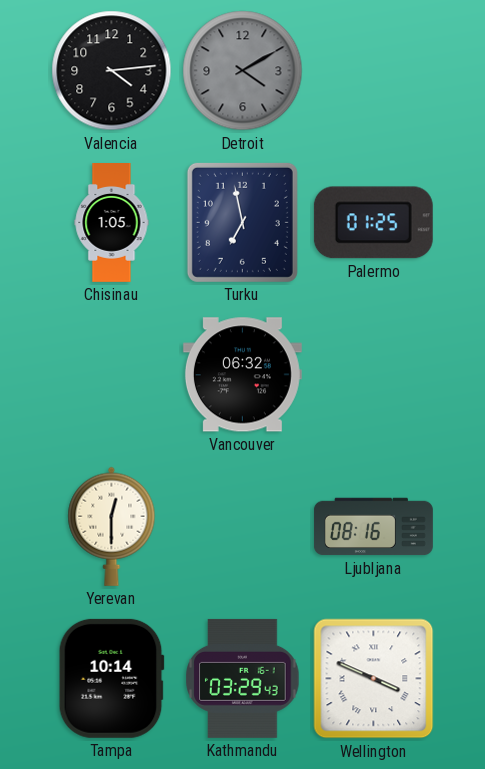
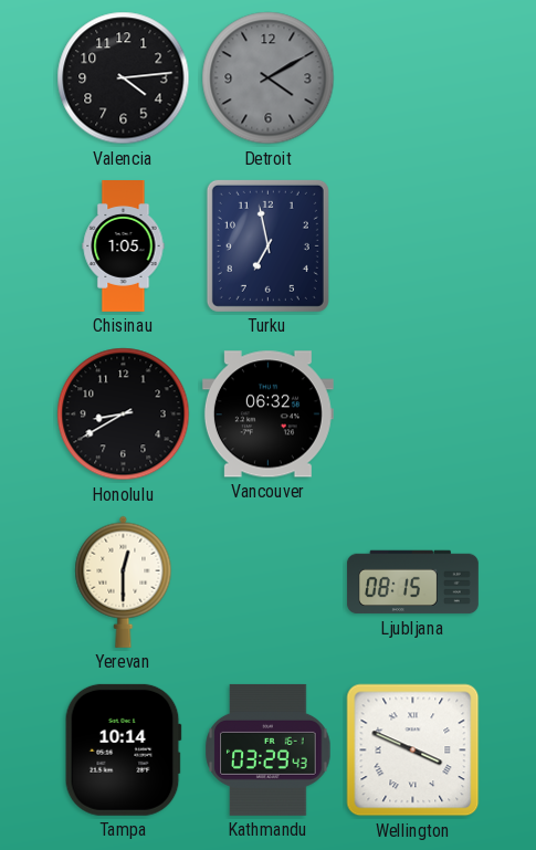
Palermo: 01:25 -> none
Honolulu: none -> 8:40
Ljubljana: 08:16 -> 08:15
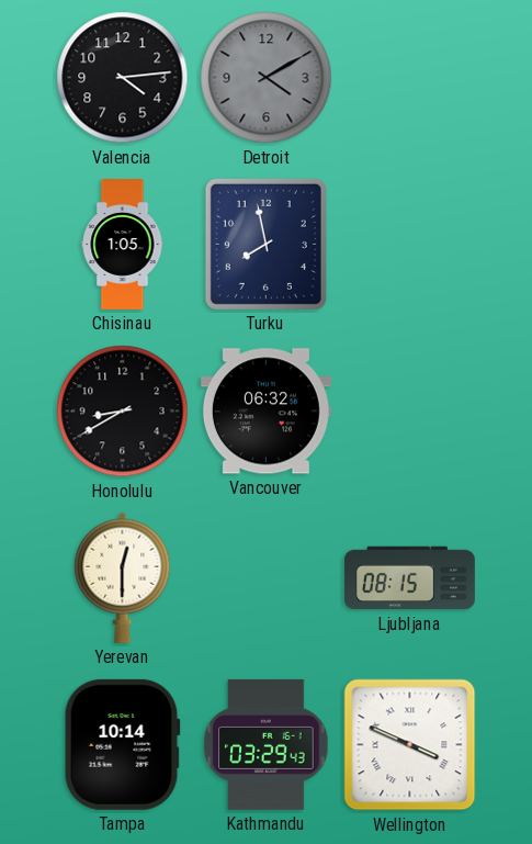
Turku: 6:58 -> 7:58
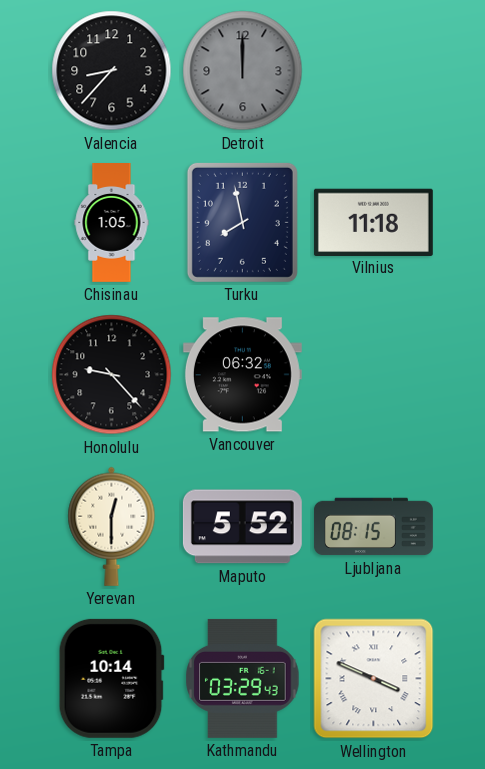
Valencia: 4:14 -> 8:37
Detroit: 4:10 -> 12:00
Vilnius: none -> 11:18
Honolulu: 8:40 -> 9:23
Maputo: none -> 5:52
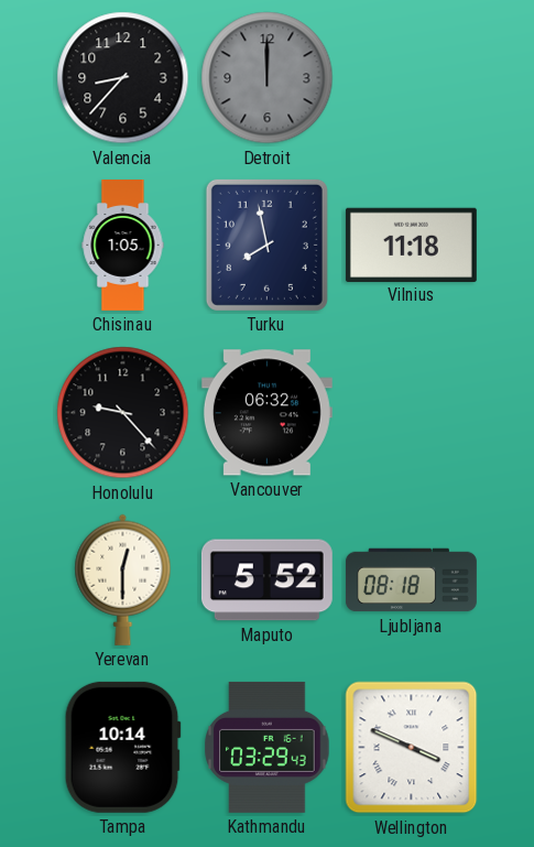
Ljubljana: 08:15 -> 08:18
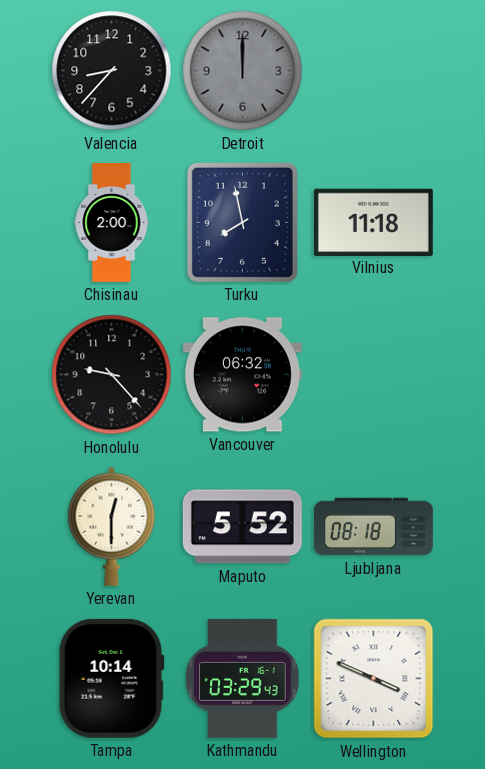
Chisinau: 1:05 -> 2:00
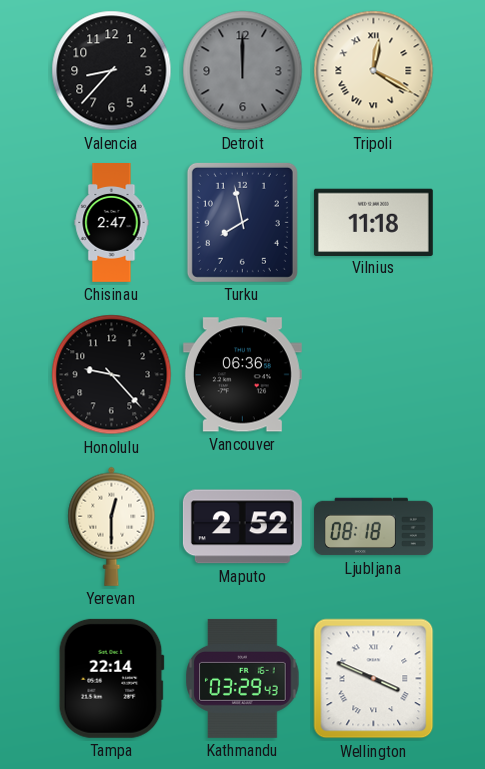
Tripoli: none -> 12:20
Chisinau: 2:00 -> 2:47
Vancouver: 06:32 -> 06:36
Maputo: 5:52 -> 2:52
Tampa: 10:14 -> 22:14
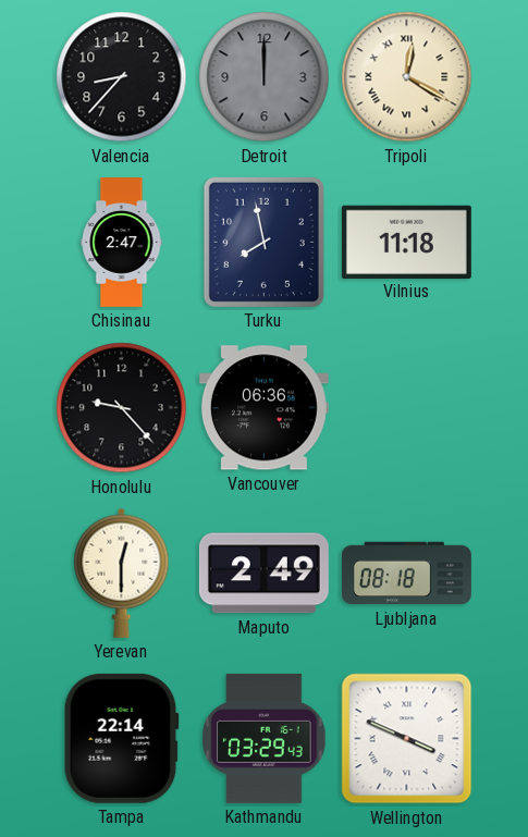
Maputo: 2:52 -> 2:49
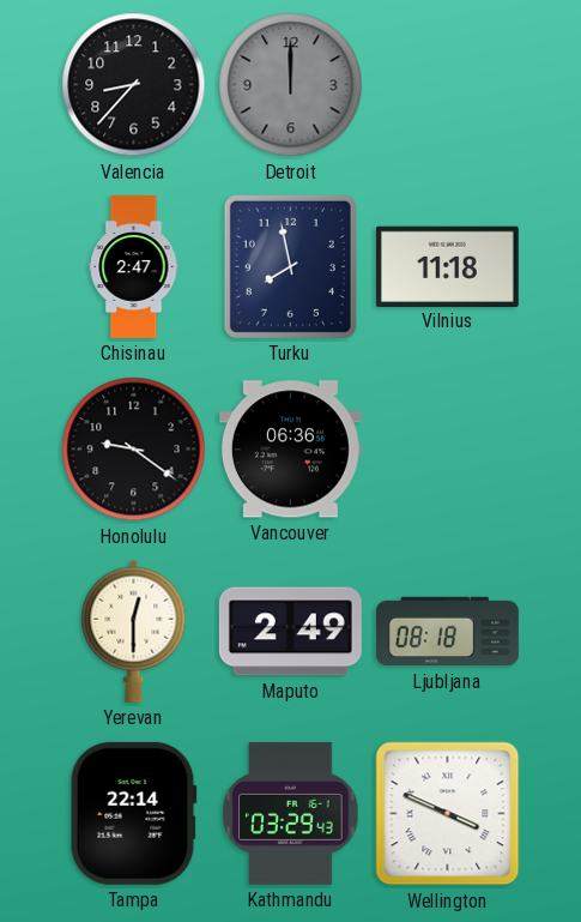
Tripoli: 12:20 -> none
Honolulu: 9:23 -> 9:21
